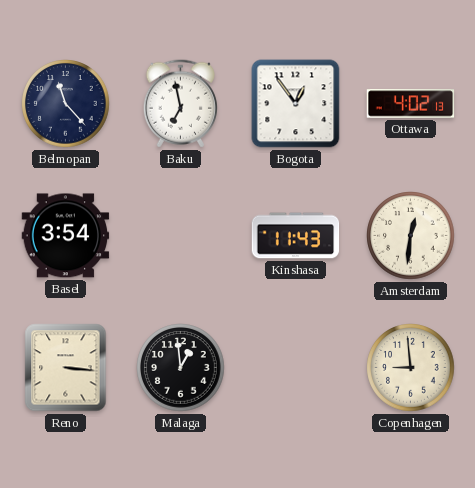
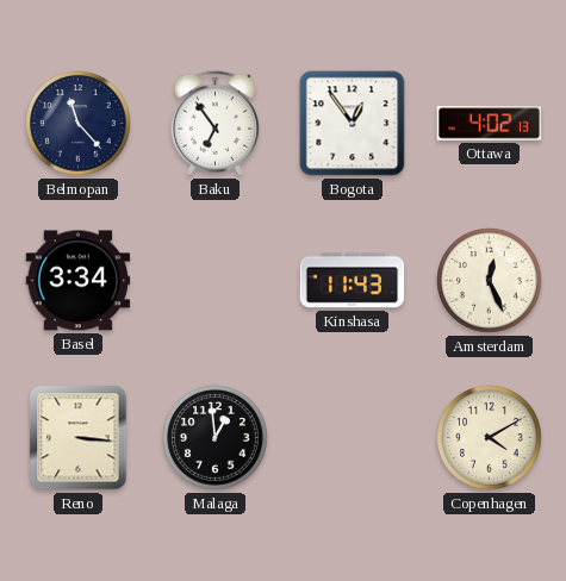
Baku: 6:58 -> 6:54
Basel: 3:54 -> 3:34
Amsterdam: 12:31 -> 12:26
Copenhagen: 8:59 -> 4:10
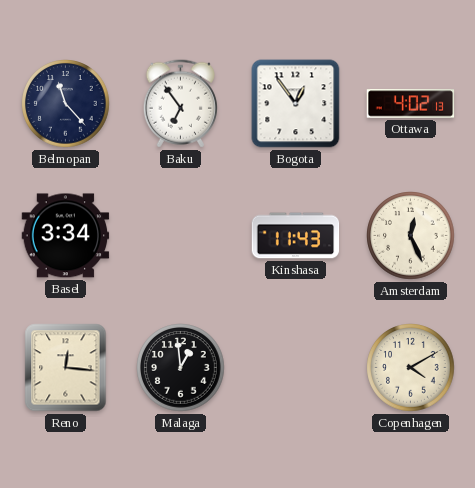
Reno: 3:16 -> 12:16
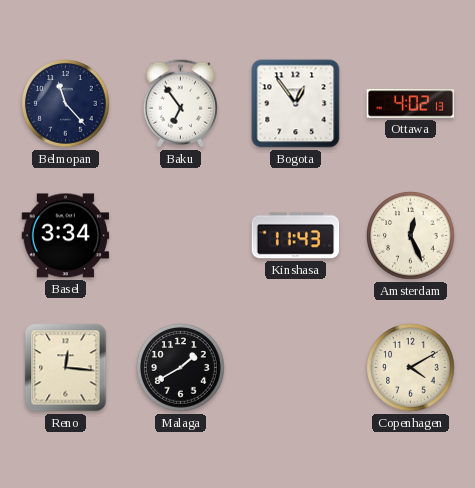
Malaga: 12:59 -> 1:40
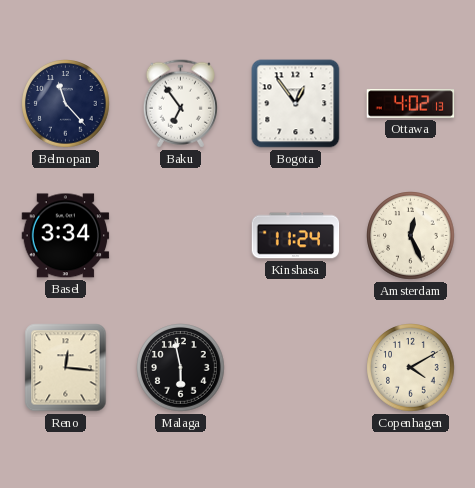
Kinshasa: 11:43 -> 11:24
Malaga: 1:40 -> 5:58
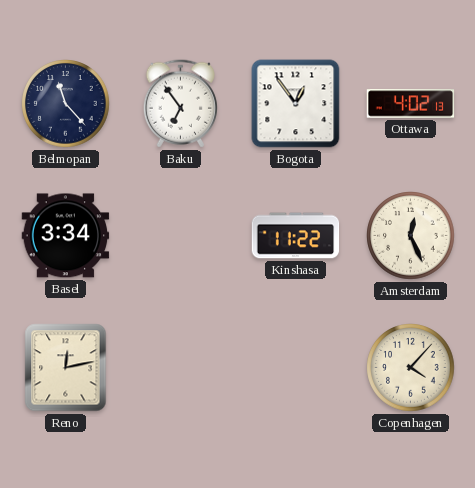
Kinshasa: 11:24 -> 11:22
Reno: 12:16 -> 12:13
Malaga: 5:58 -> none
Copenhagen: 4:10 -> 4:07
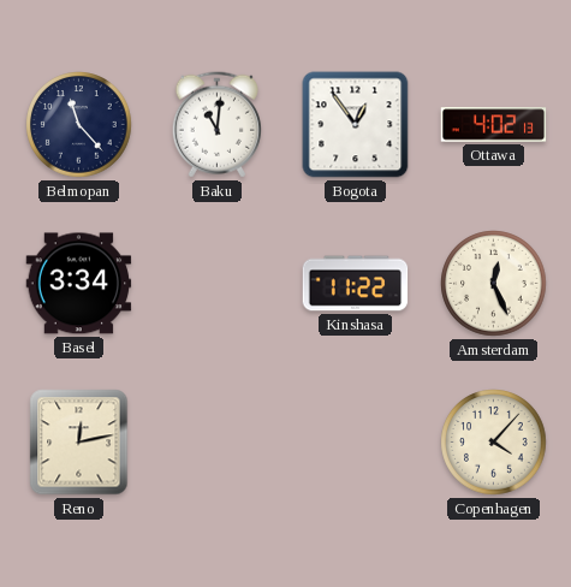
Baku: 6:54 -> 11:01
